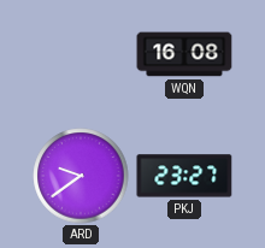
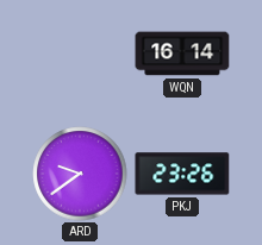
WQN: 16:08 -> 16:14
PKJ: 23:27 -> 23:26
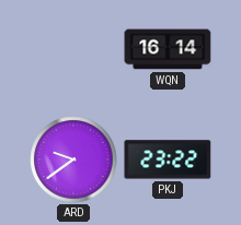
PKJ: 23:26 -> 23:22
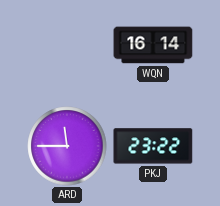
ARD: 9:39 -> 11:45
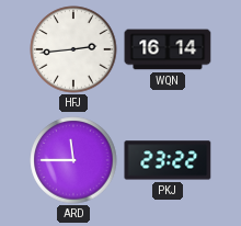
HFJ: none -> 2:44
